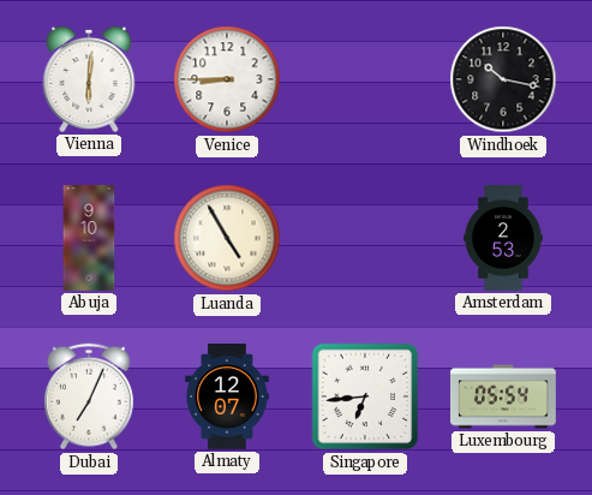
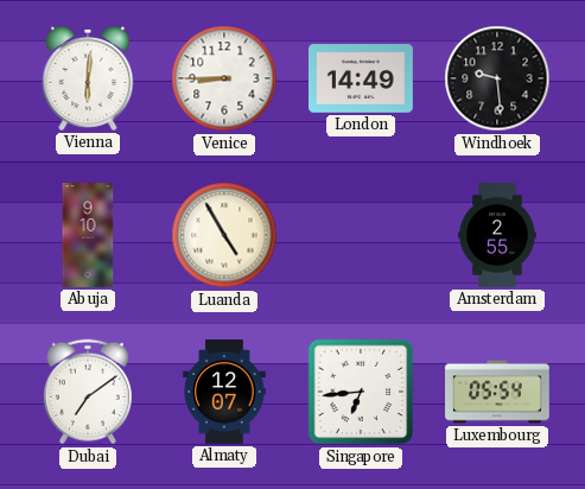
London: none -> 14:49
Windhoek: 10:17 -> 9:29
Amsterdam: 2:53 -> 2:55
Dubai: 7:04 -> 7:09
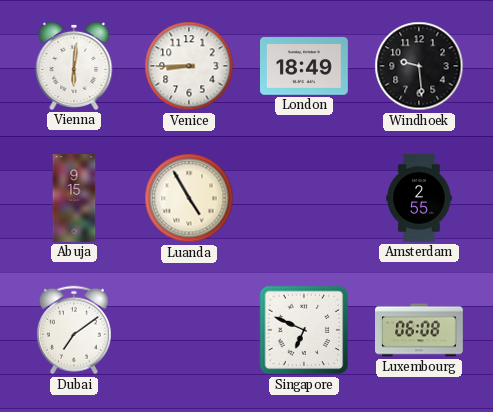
London: 14:49 -> 18:49
Abuja: 9:10 -> 9:15
Almaty: 12:07 -> none
Singapore: 6:44 -> 6:49
Luxembourg: 05:54 -> 06:08
